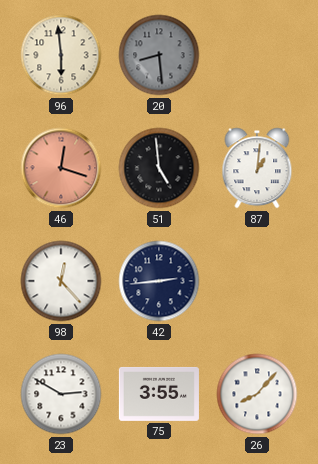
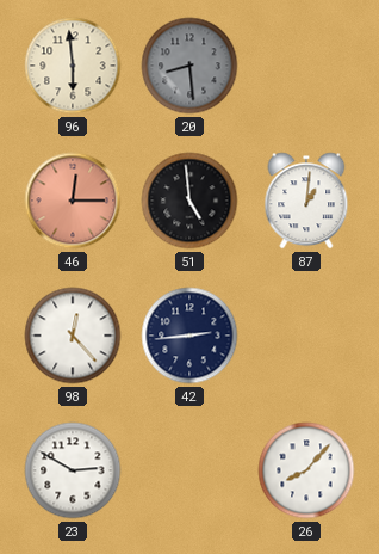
46: 12:18 -> 12:15
75: 3:55 -> none
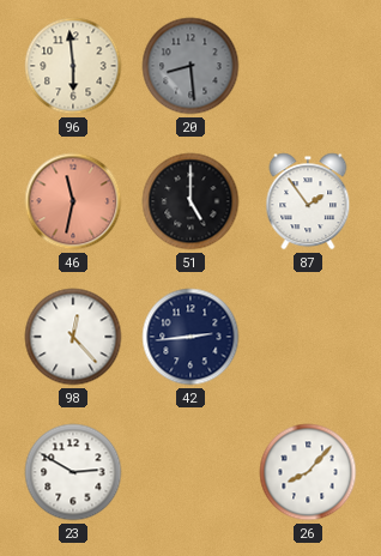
46: 12:15 -> 11:32
51: 4:59 -> 5:00
87: 1:01 -> 1:54
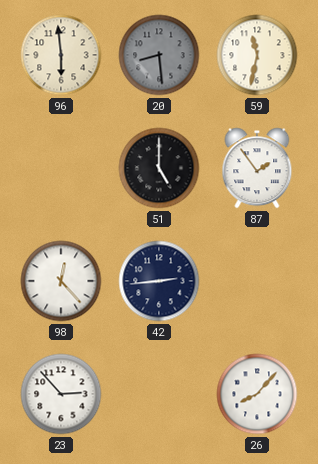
59: none -> 11:32
46: 11:32 -> none
23: 2:50 -> 2:53
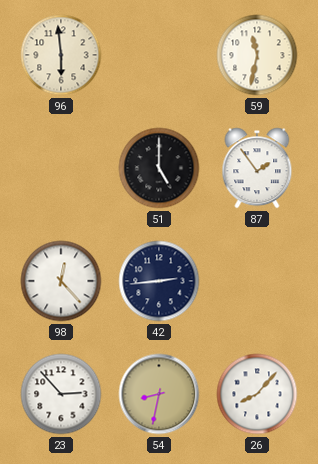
20: 8:29 -> none
54: none -> 8:32
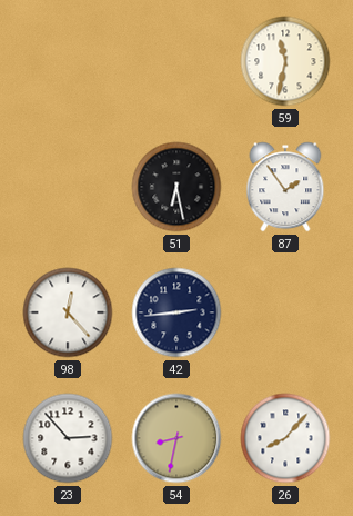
96: 5:59 -> none
51: 5:00 -> 6:28
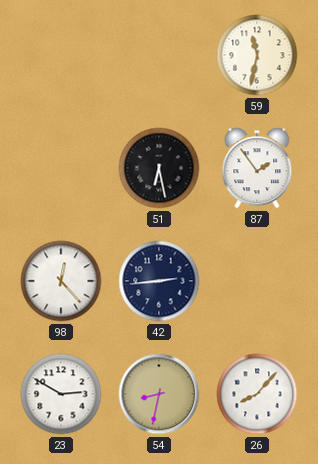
23: 2:53 -> 2:50
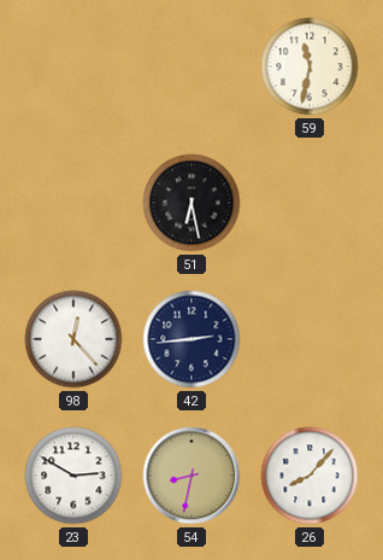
87: 1:54 -> none
